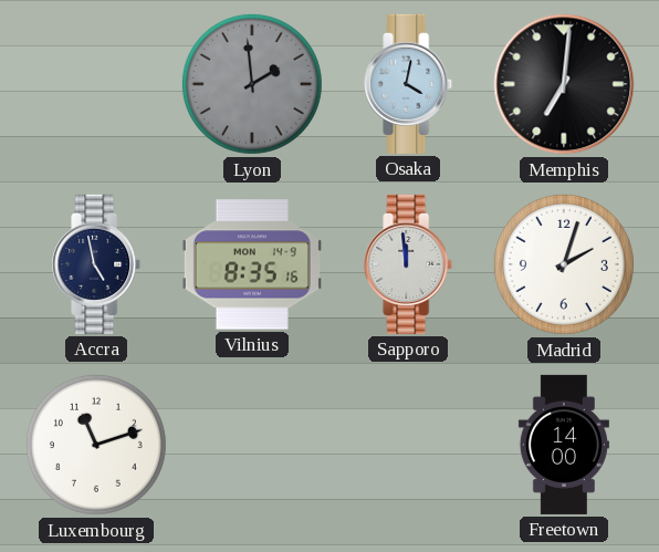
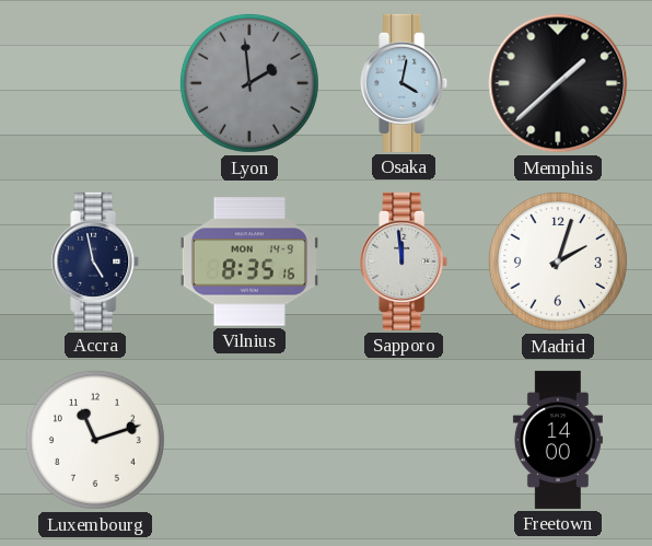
Memphis: 7:01 -> 1:38
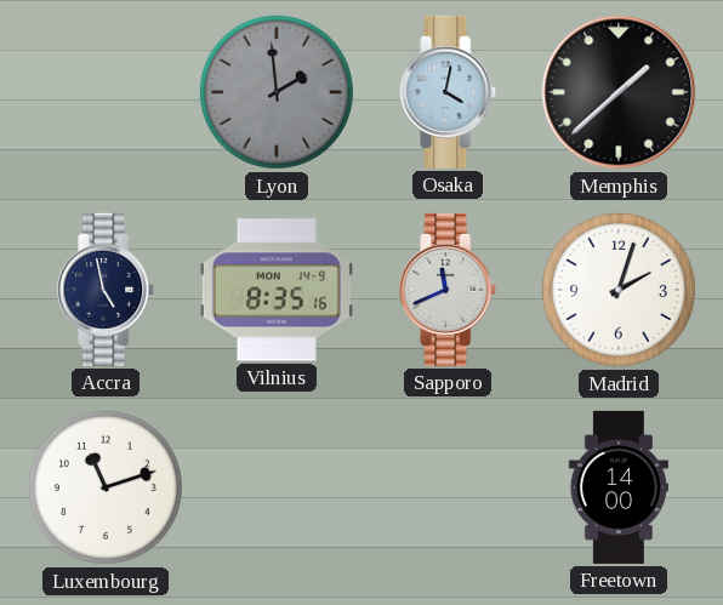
Sapporo: 11:59 -> 11:41
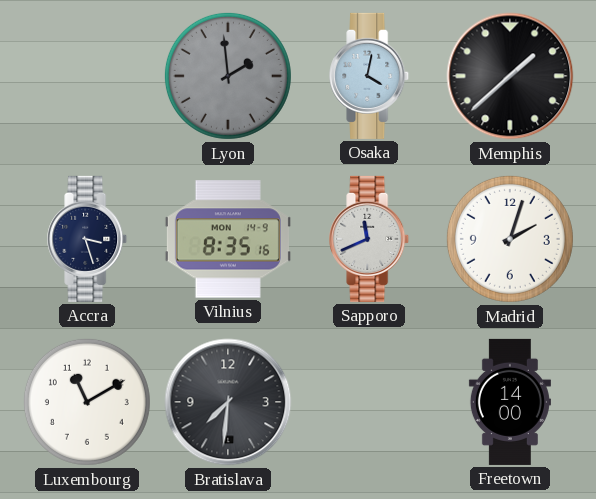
Accra: 4:58 -> 3:27
Luxembourg: 11:12 -> 11:10
Bratislava: none -> 7:31
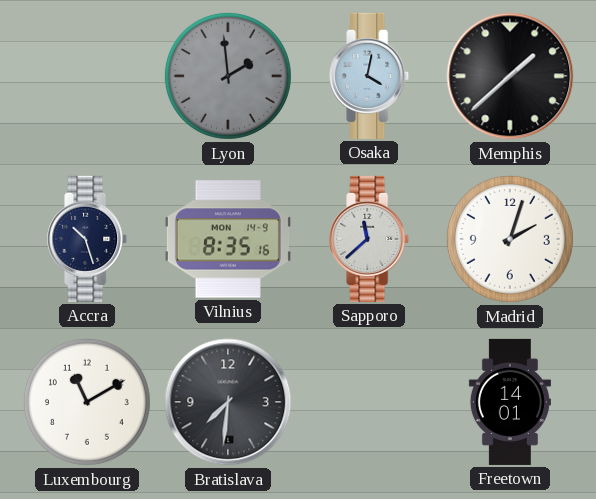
Accra: 3:27 -> 10:27
Sapporo: 11:41 -> 11:38
Freetown: 14:00 -> 14:01
